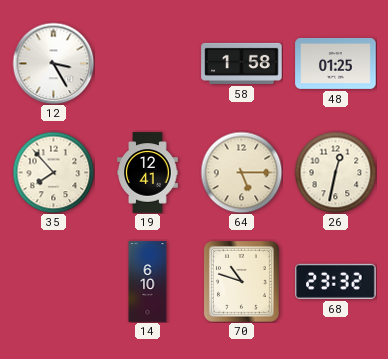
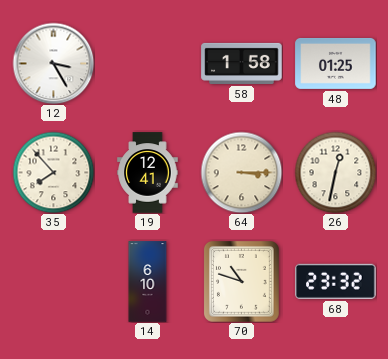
64: 5:15 -> 3:15
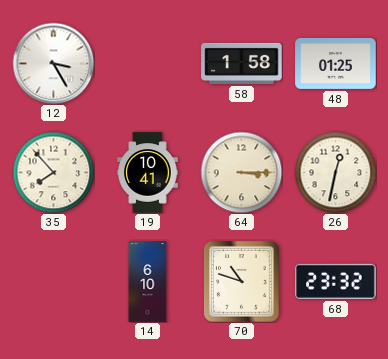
19: 12:41 -> 10:41
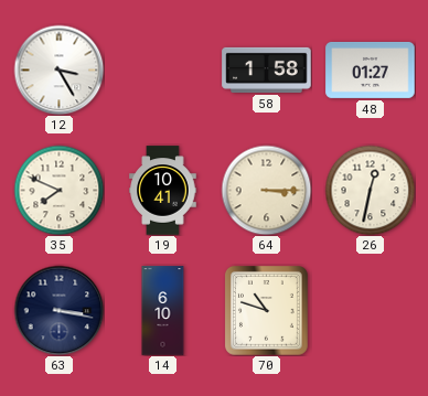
48: 01:25 -> 01:27
35: 7:53 -> 7:49
63: none -> 3:17
68: 23:32 -> none
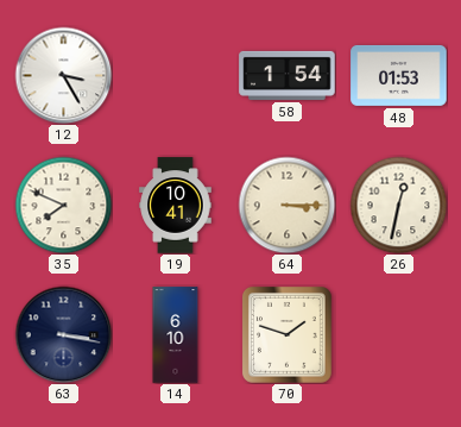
58: 1:58 -> 1:54
48: 01:27 -> 01:53
70: 10:48 -> 1:48
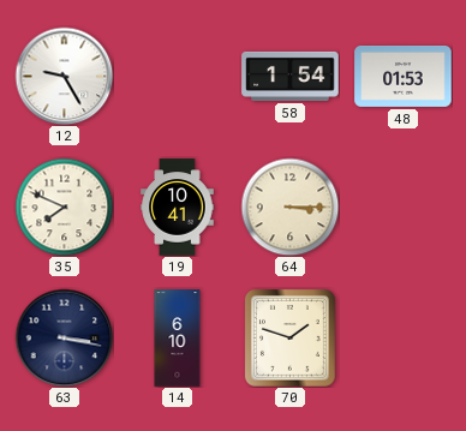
12: 3:25 -> 9:25
26: 12:32 -> none
